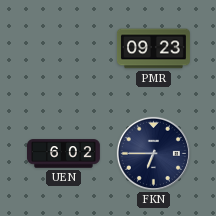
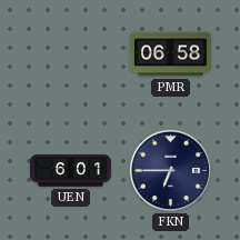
PMR: 09:23 -> 06:58
UEN: 6:02 -> 6:01
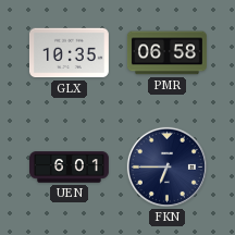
GLX: none -> 10:35
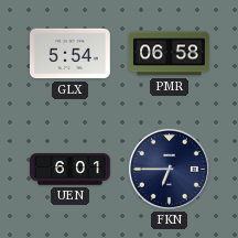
GLX: 10:35 -> 5:54
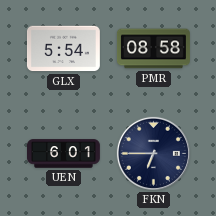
PMR: 06:58 -> 08:58
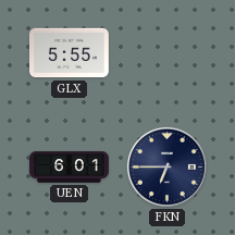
GLX: 5:54 -> 5:55
PMR: 08:58 -> none
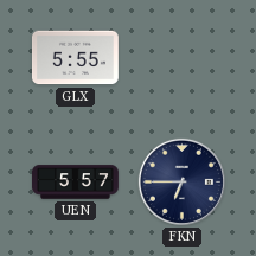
UEN: 6:01 -> 5:57
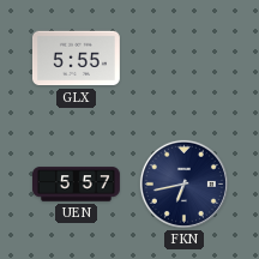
FKN: 6:45 -> 6:43
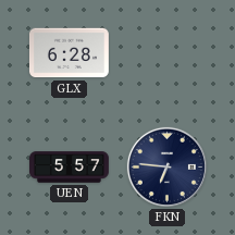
GLX: 5:55 -> 6:28
FKN: 6:43 -> 6:46
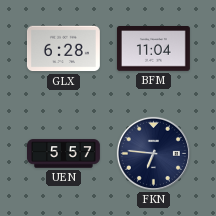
BFM: none -> 11:04
